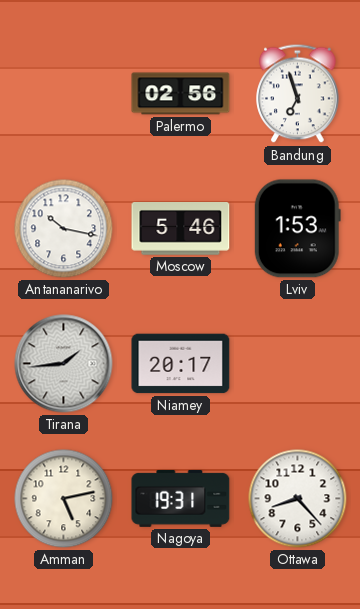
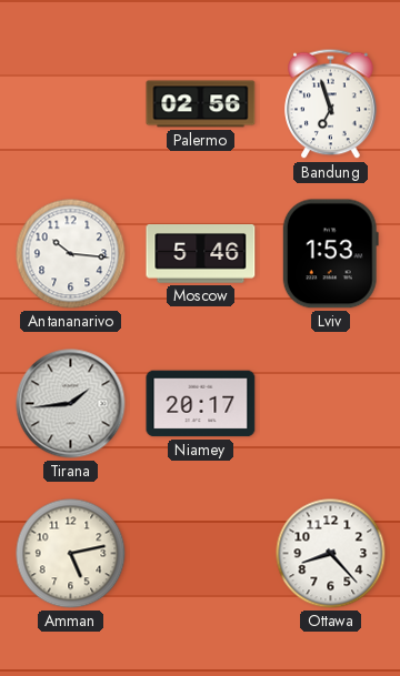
Antananarivo: 10:17 -> 10:16
Nagoya: 19:31 -> none
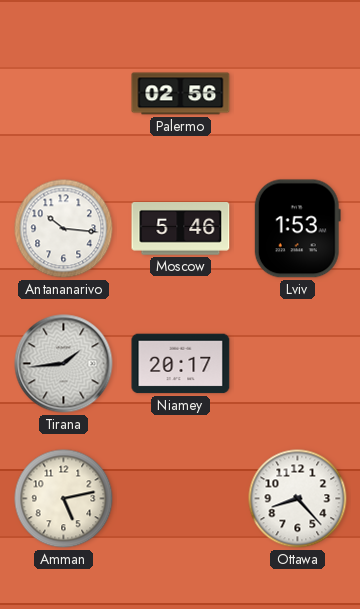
Bandung: 6:57 -> none
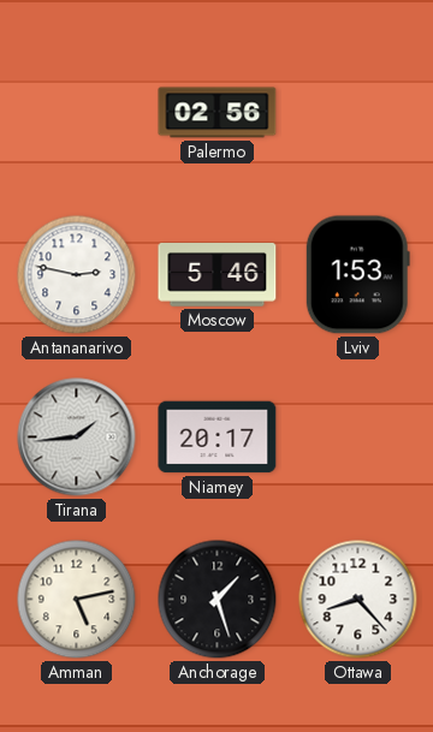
Antananarivo: 10:16 -> 2:47
Anchorage: none -> 1:27
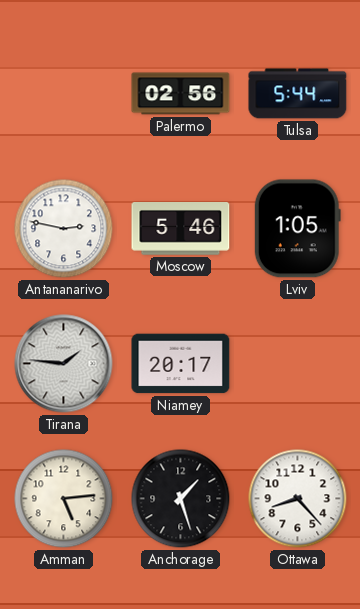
Tulsa: none -> 5:44
Lviv: 1:53 -> 1:05
Tirana: 1:44 -> 1:46
Amman: 5:13 -> 5:14
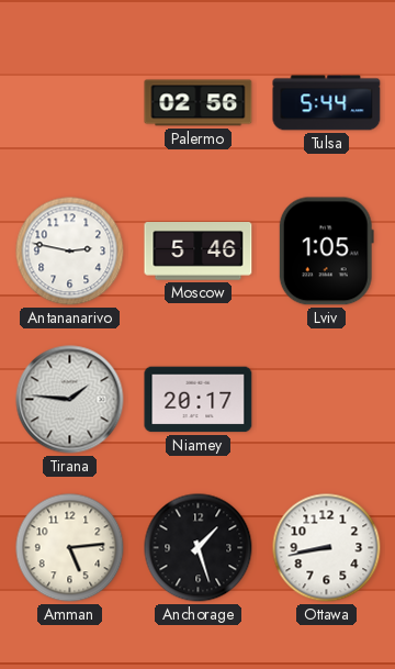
Ottawa: 8:23 -> 8:43
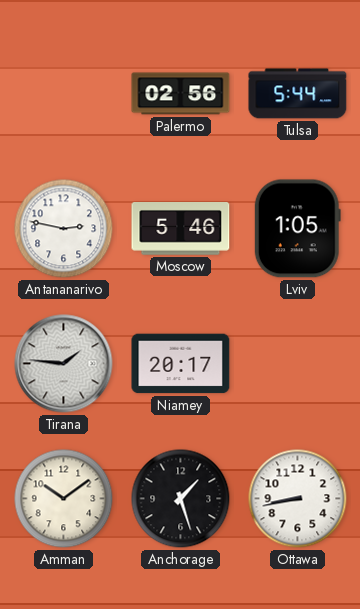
Amman: 5:14 -> 10:09
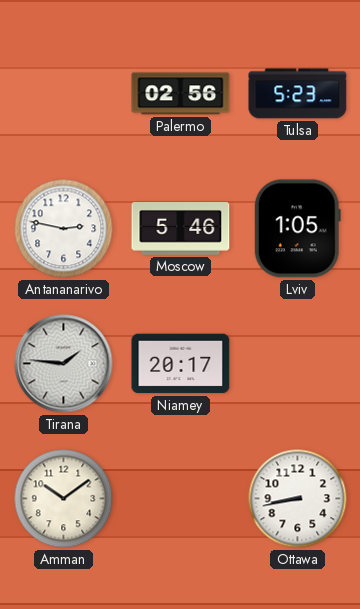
Tulsa: 5:44 -> 5:23
Anchorage: 1:27 -> none
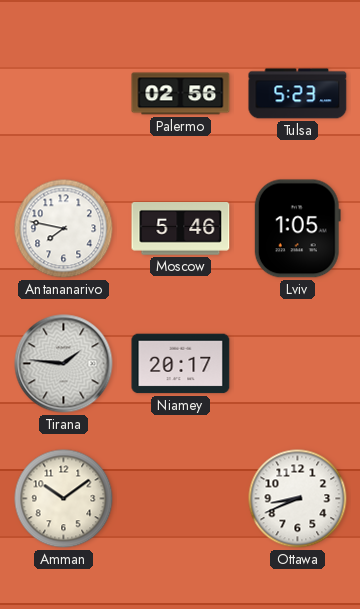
Antananarivo: 2:47 -> 7:47
Ottawa: 8:43 -> 8:41
